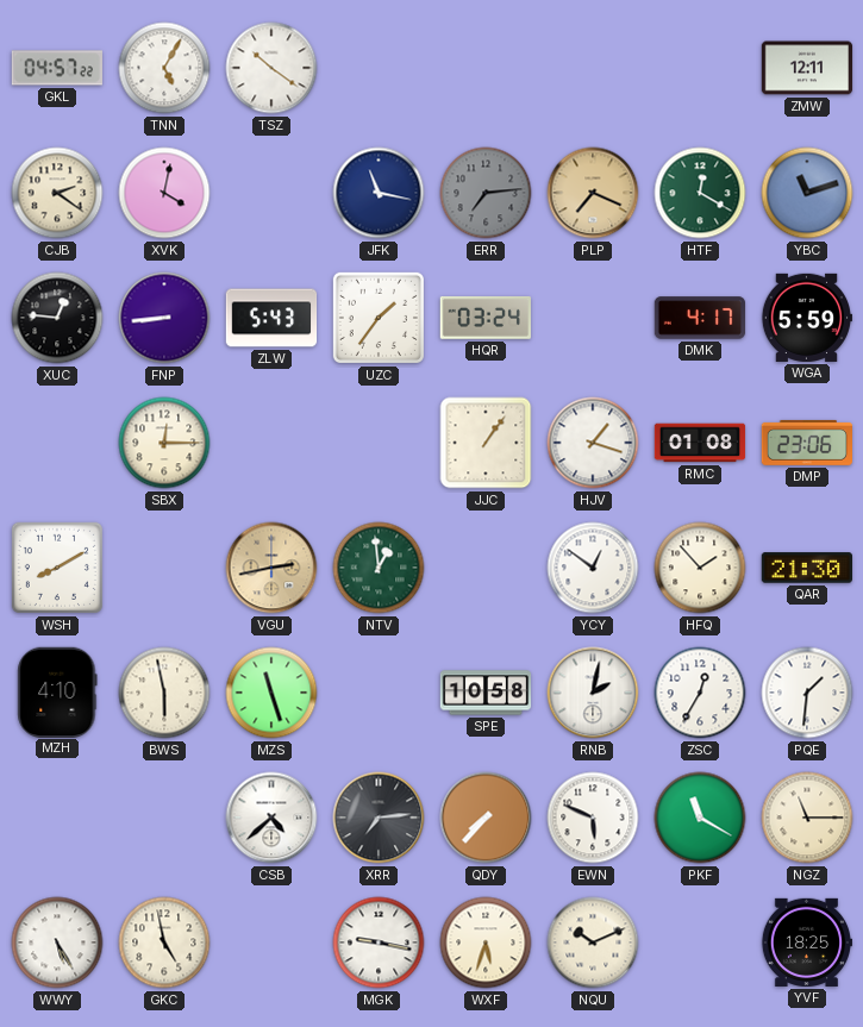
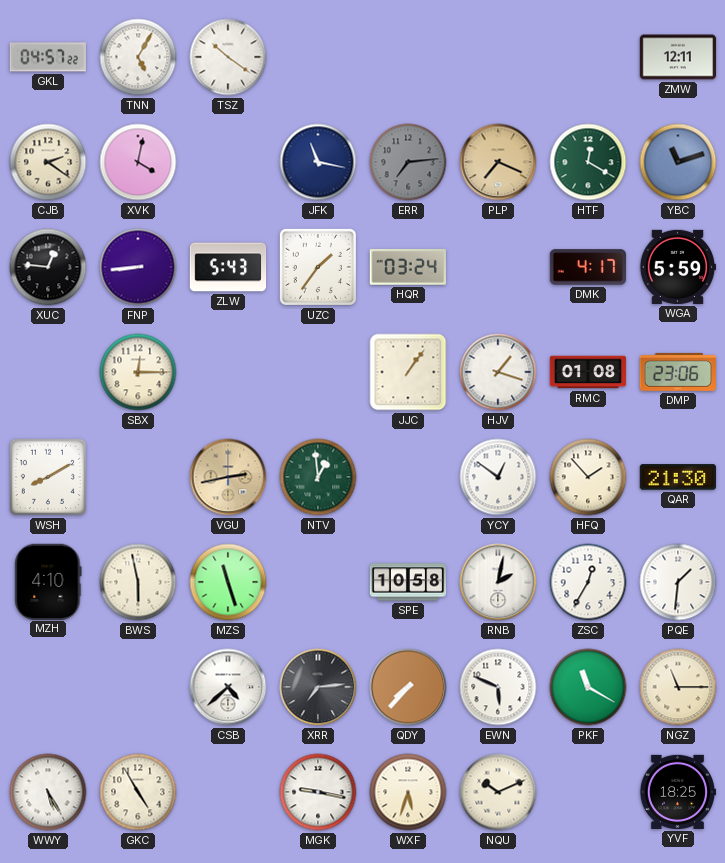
GKC: 4:58 -> 4:55
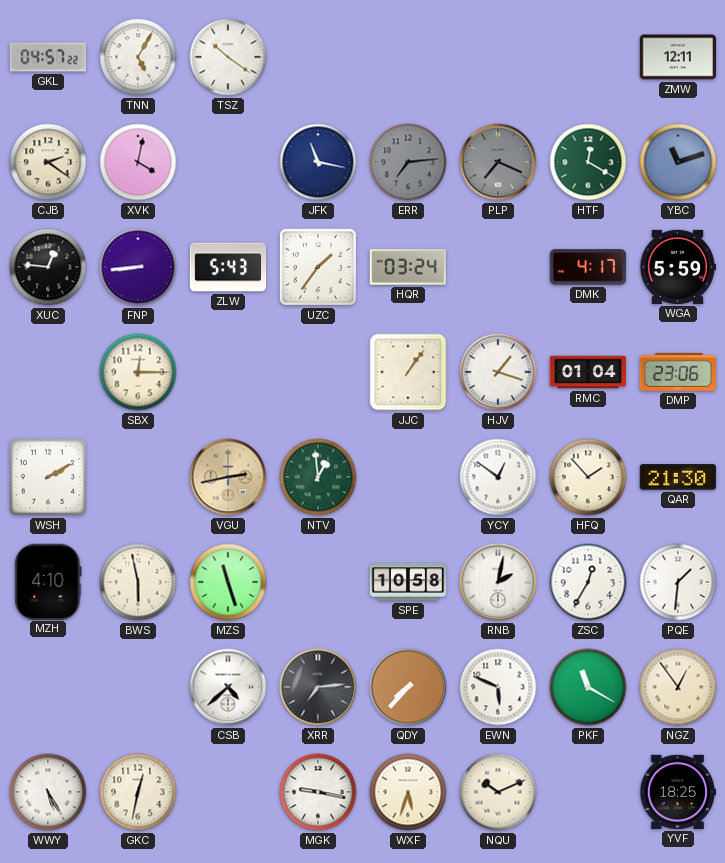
PLP dial: champagne -> grey
RMC: 01:08 -> 01:04
WSH: 8:10 -> 2:10
NGZ: 11:15 -> 12:54
GKC: 4:55 -> 12:32
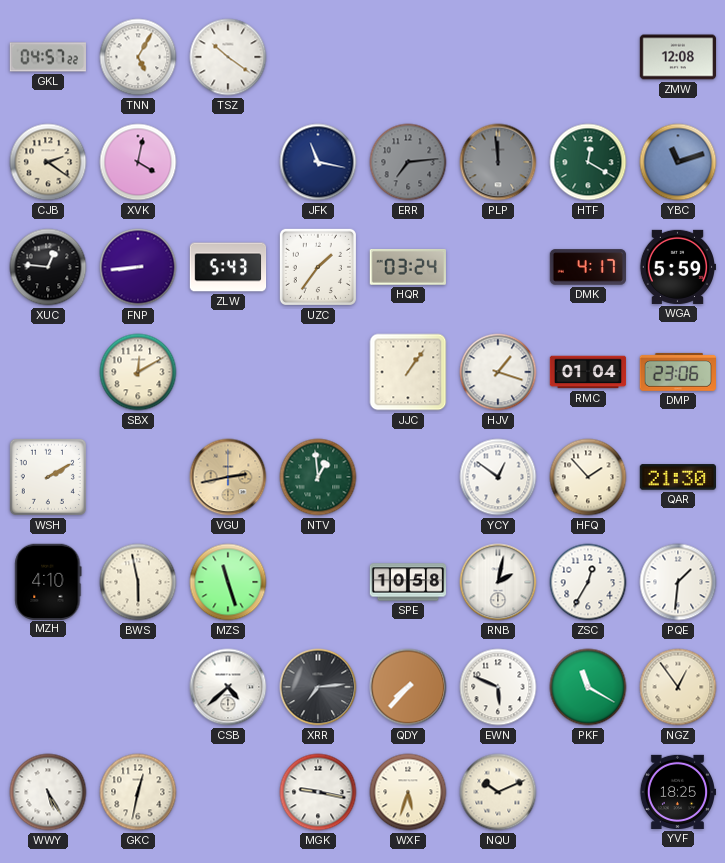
ZMW: 12:11 -> 12:08
PLP: 7:19 -> 11:59
SBX: 12:15 -> 12:10
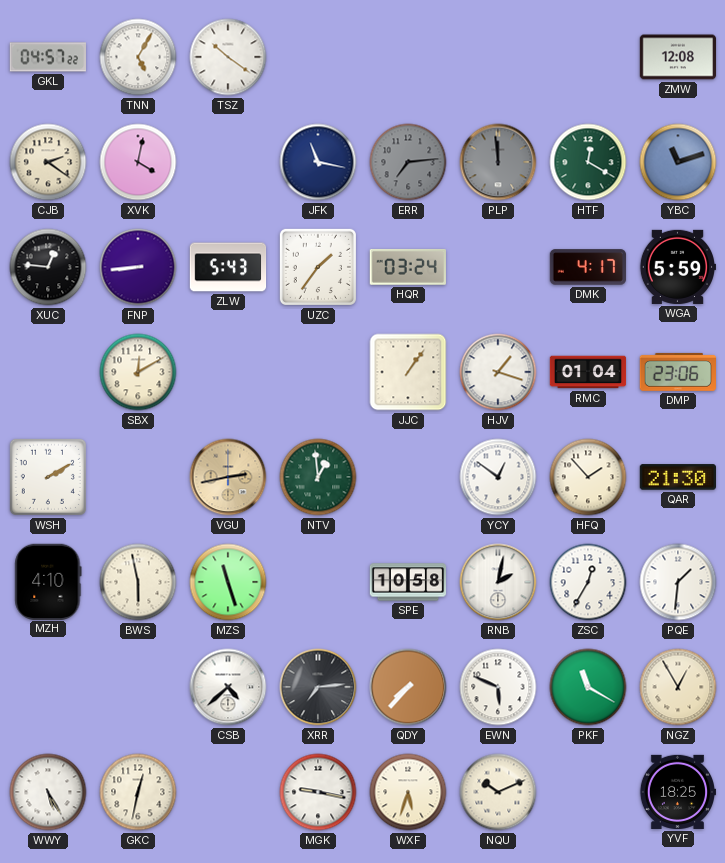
NGZ: 12:54 -> 12:55
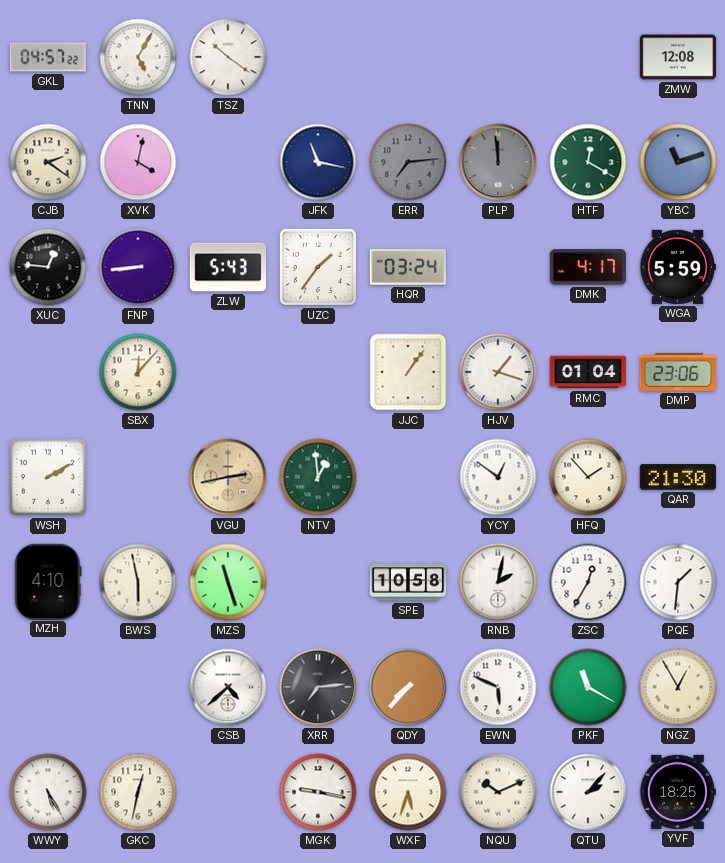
SBX: 12:10 -> 12:07
QTU: none -> 2:07
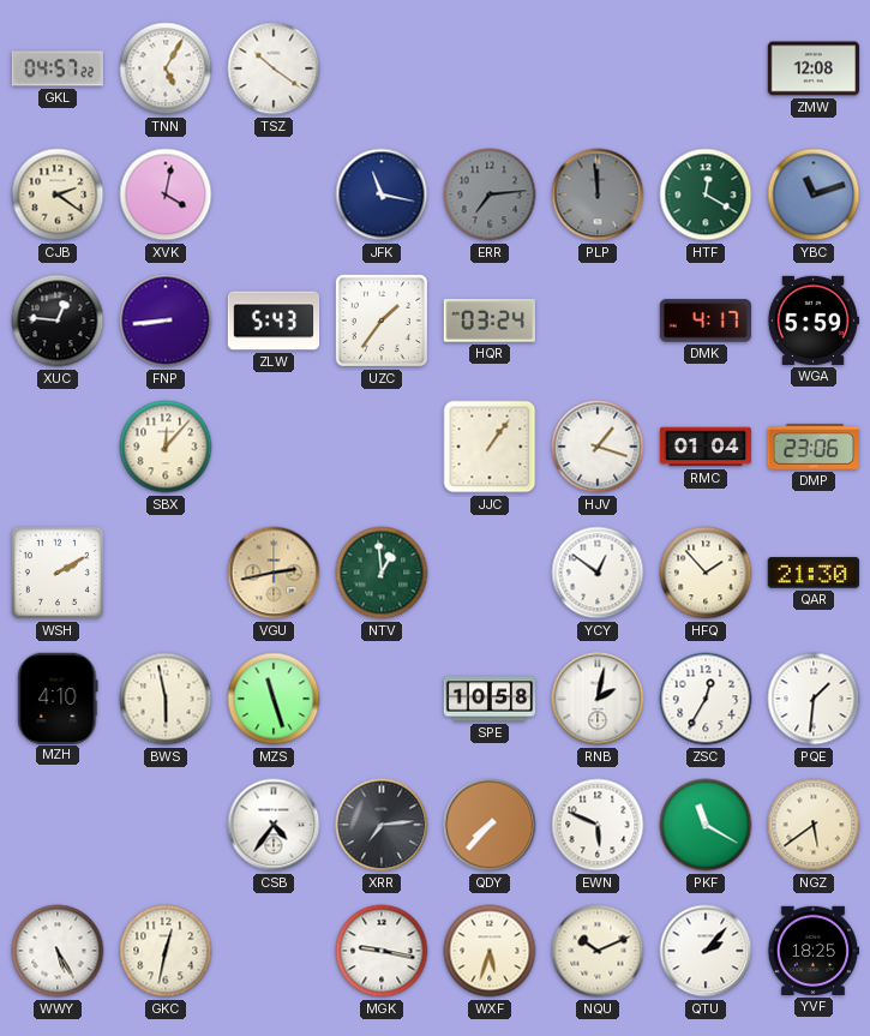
CSB: 4:38 -> 4:36
NGZ: 12:55 -> 5:39
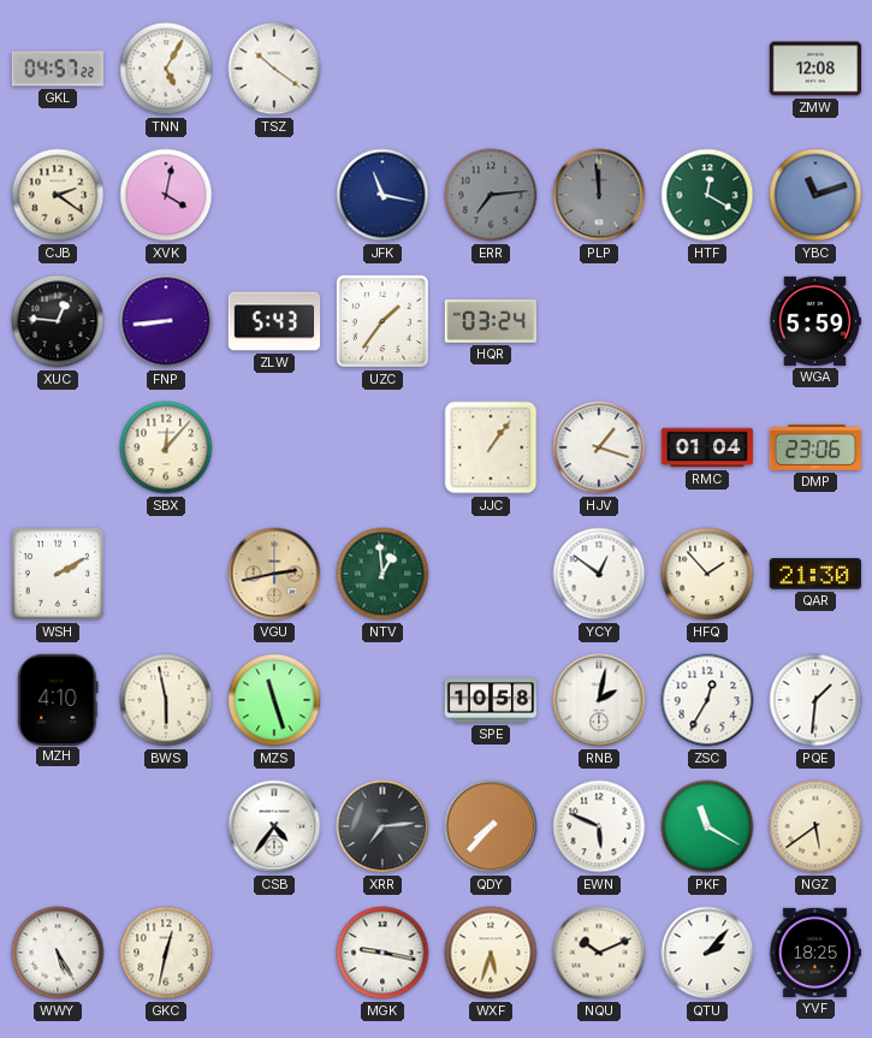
DMK: 4:17 -> none
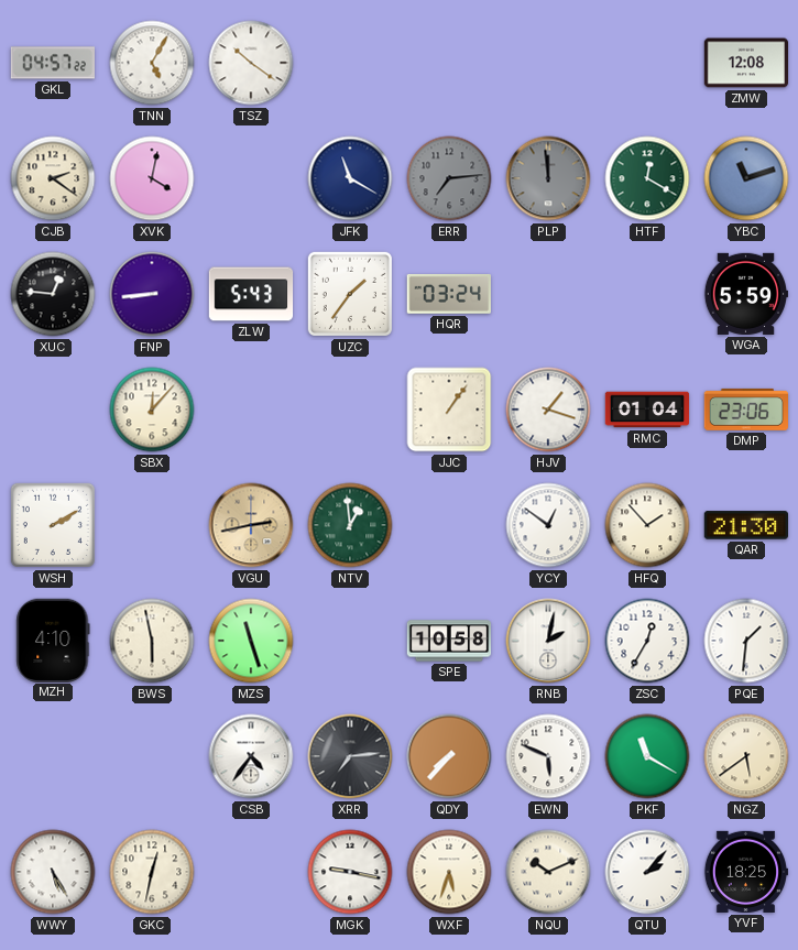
JFK: 11:17 -> 11:20
